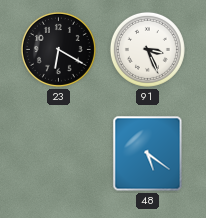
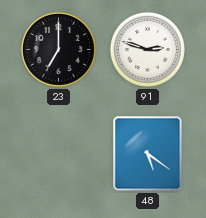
23: 6:20 -> 7:00
91: 3:26 -> 2:48
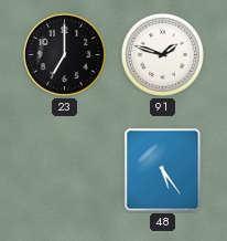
91: 2:48 -> 1:48
48: 5:21 -> 5:24
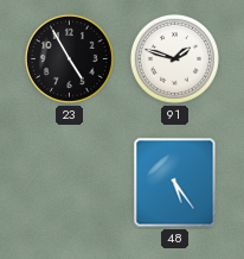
23: 7:00 -> 4:55
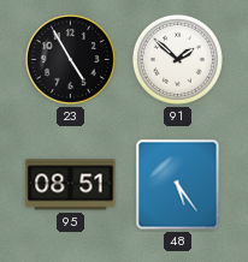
91: 1:48 -> 1:52
95: none -> 08:51
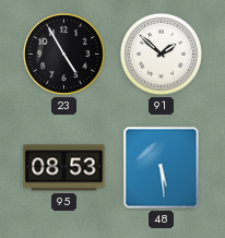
95: 08:51 -> 08:53
48: 5:24 -> 5:29
